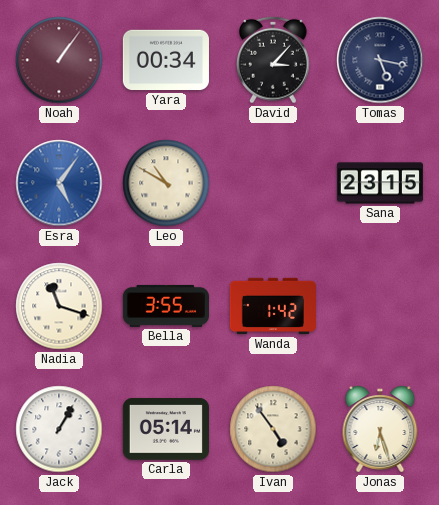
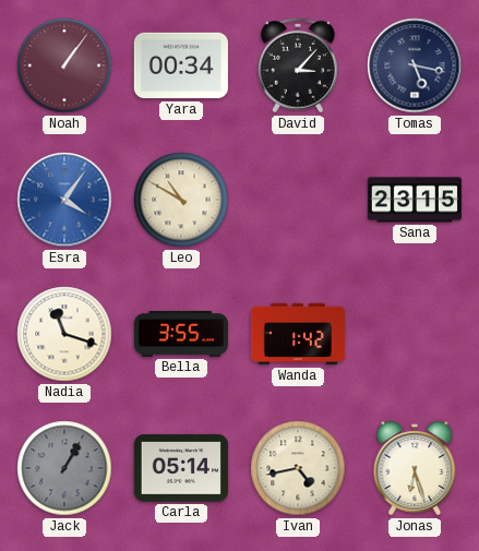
Esra: 5:06 -> 4:06
Jack dial: white -> grey
Ivan: 4:54 -> 4:43
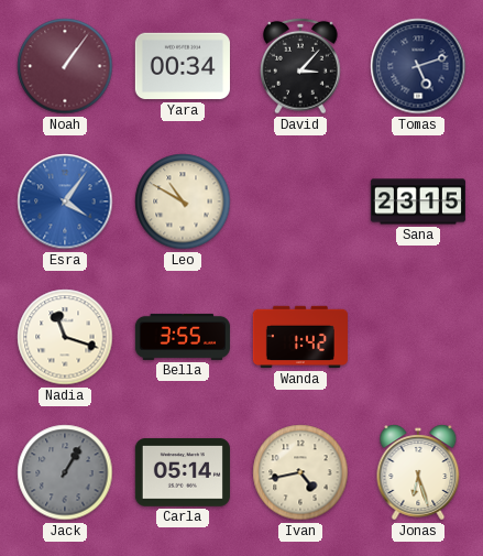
Tomas: 5:17 -> 5:12
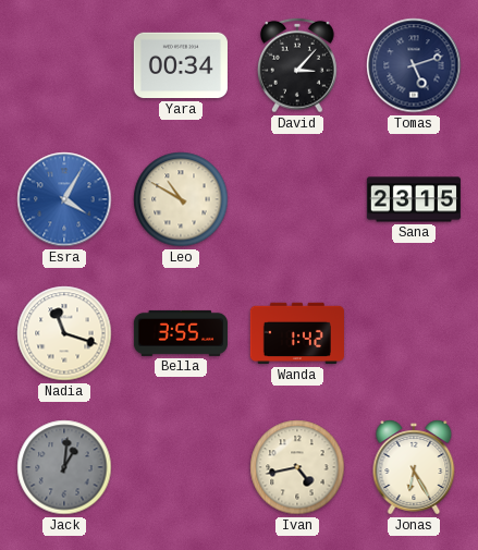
Noah: 1:06 -> none
Esra: 4:06 -> 4:05
Jack: 1:05 -> 1:01
Carla: 05:14 -> none
Jonas: 6:27 -> 6:25
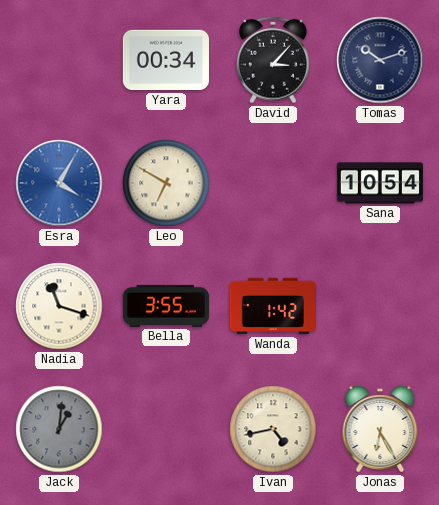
Tomas: 5:12 -> 10:12
Leo: 10:50 -> 6:50
Sana: 23:15 -> 10:54
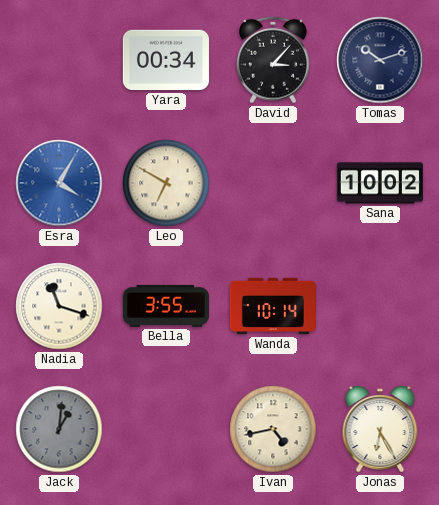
Sana: 10:54 -> 10:02
Wanda: 1:42 -> 10:14
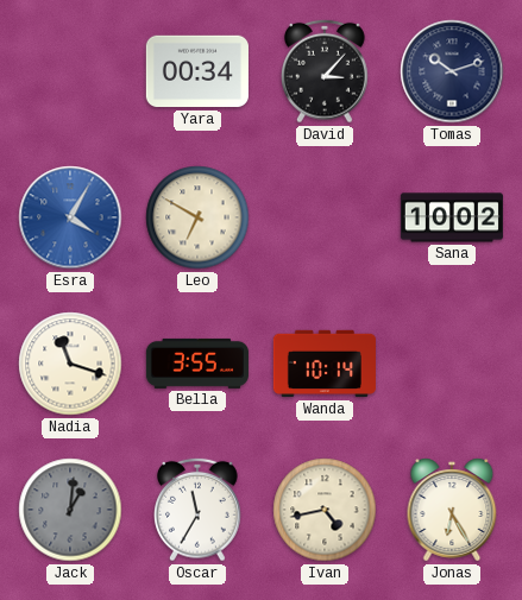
Oscar: none -> 11:35
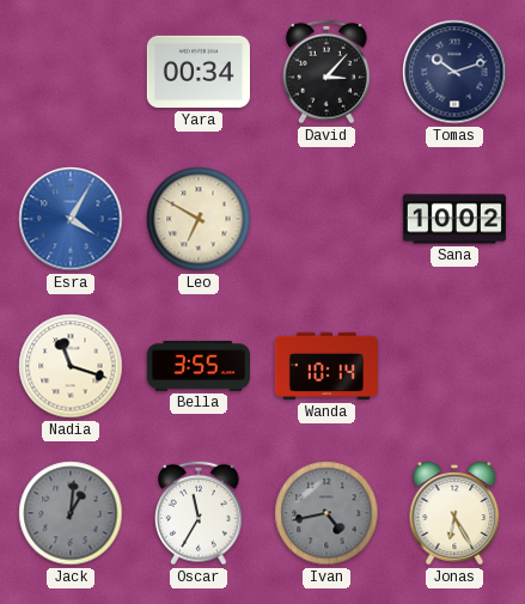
Ivan dial: cream -> grey
